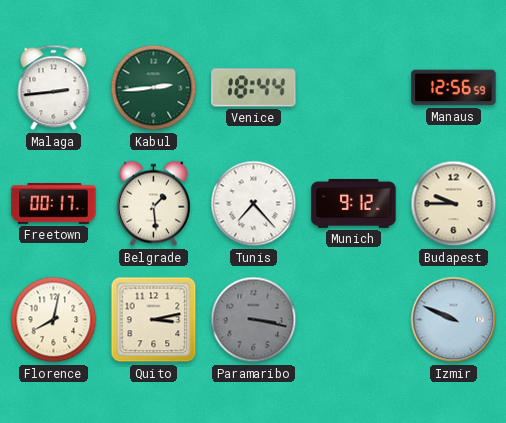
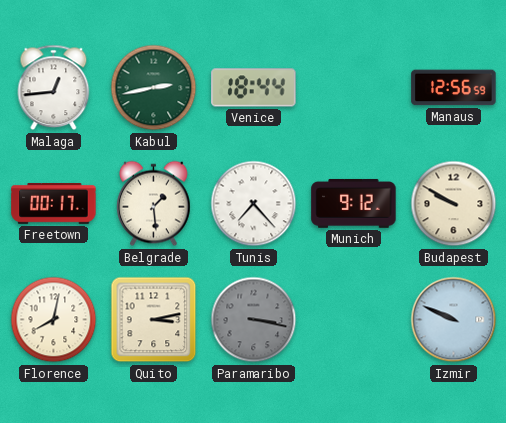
Malaga: 2:44 -> 12:44
Kabul: 2:44 -> 2:43
Budapest: 9:45 -> 9:50
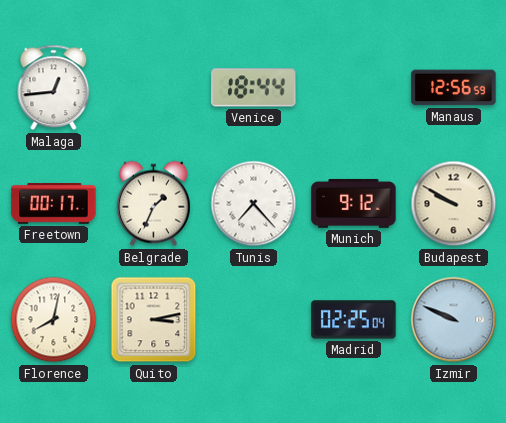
Kabul: 2:43 -> none
Belgrade: 1:29 -> 1:34
Paramaribo: 3:17 -> none
Madrid: none -> 02:25
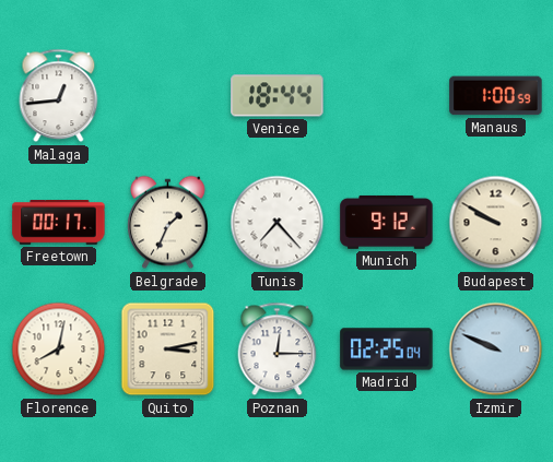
Manaus: 12:56 -> 1:00
Poznan: none -> 12:15
